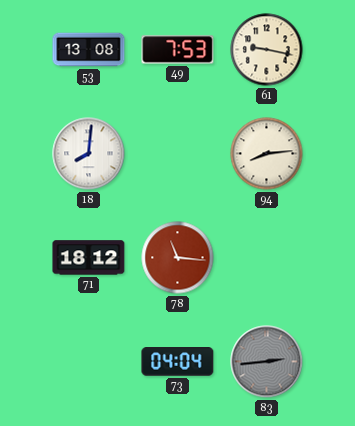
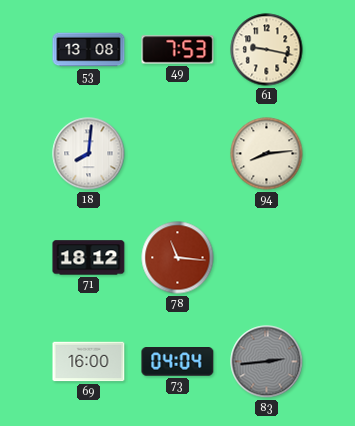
69: none -> 16:00
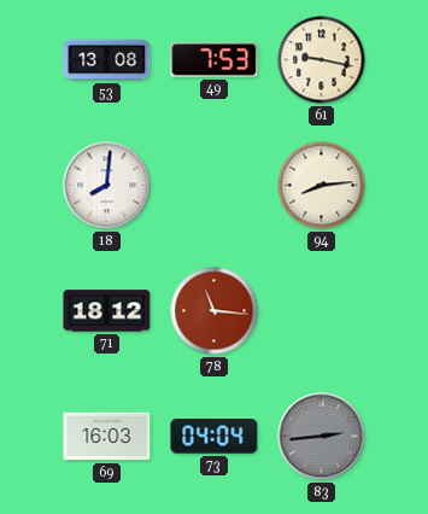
69: 16:00 -> 16:03
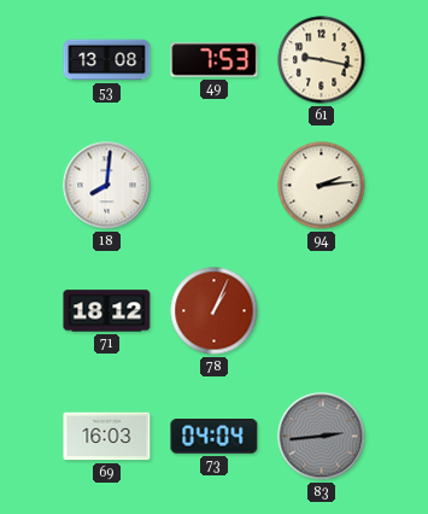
94: 8:14 -> 2:14
78: 11:16 -> 1:04
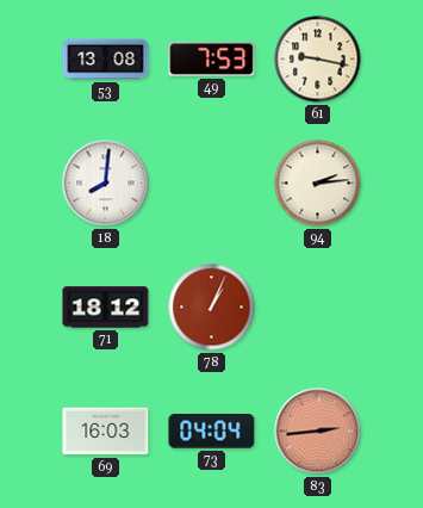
83 dial: grey -> salmon
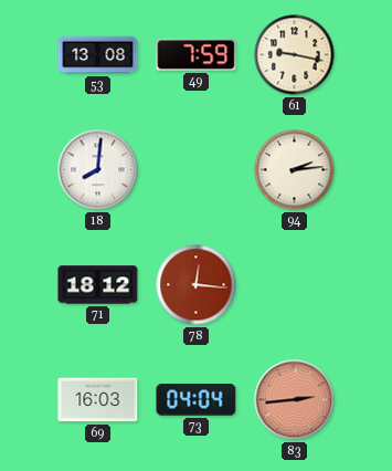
49: 7:53 -> 7:59
78: 1:04 -> 12:16
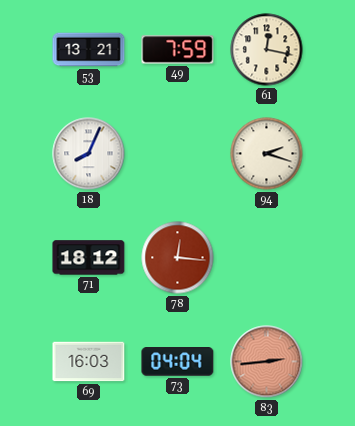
53: 13:08 -> 13:21
61: 9:17 -> 12:17
18: 8:01 -> 8:04
94: 2:14 -> 2:18
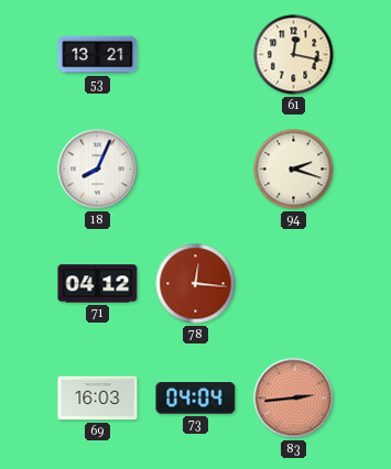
49: 7:59 -> none
71: 18:12 -> 04:12
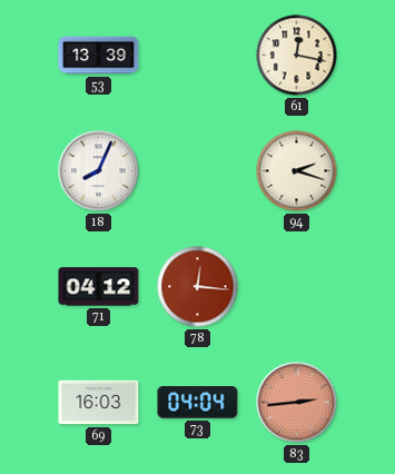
53: 13:21 -> 13:39
